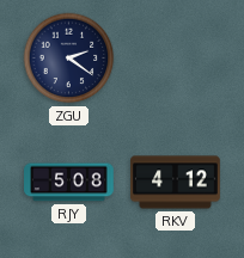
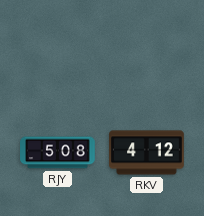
ZGU: 2:21 -> none
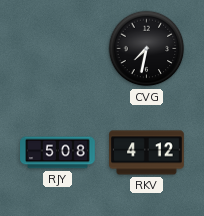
CVG: none -> 7:32
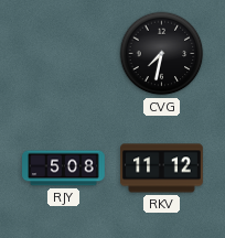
RKV: 4:12 -> 11:12
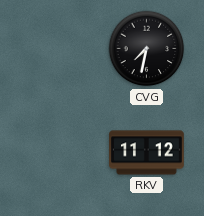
RJY: 5:08 -> none
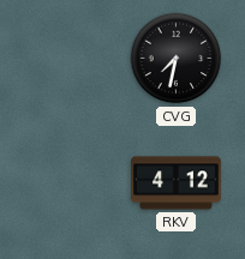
RKV: 11:12 -> 4:12
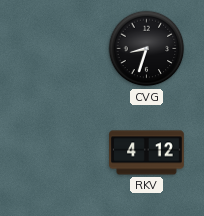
CVG: 7:32 -> 8:33
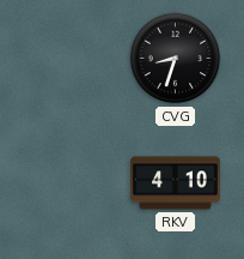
RKV: 4:12 -> 4:10
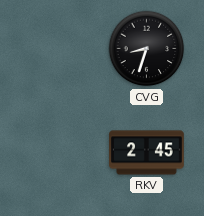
RKV: 4:10 -> 2:45
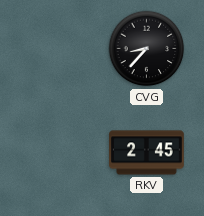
CVG: 8:33 -> 8:37
